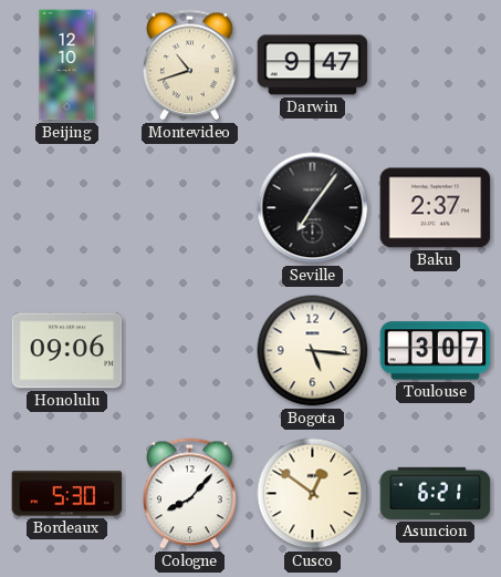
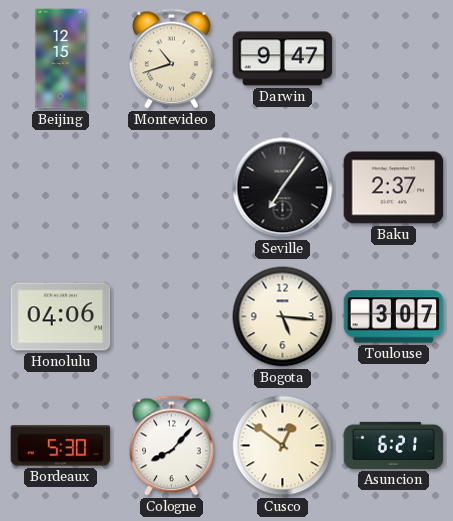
Beijing: 12:10 -> 12:15
Honolulu: 09:06 -> 04:06
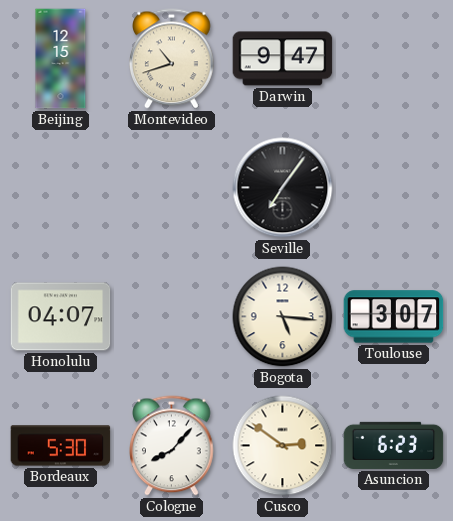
Baku: 2:37 -> none
Honolulu: 04:06 -> 04:07
Cusco: 12:51 -> 2:51
Asuncion: 6:21 -> 6:23
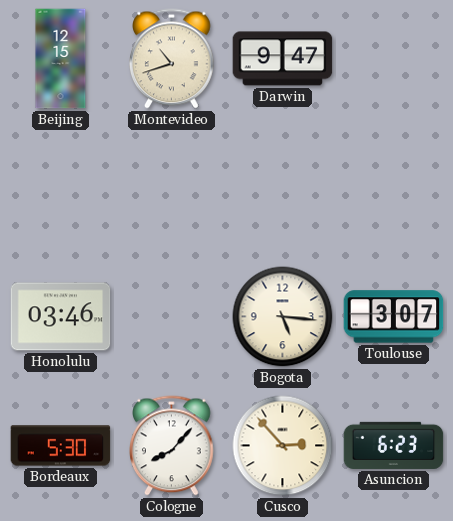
Seville: 7:06 -> none
Honolulu: 04:07 -> 03:46
Cusco: 2:51 -> 2:53
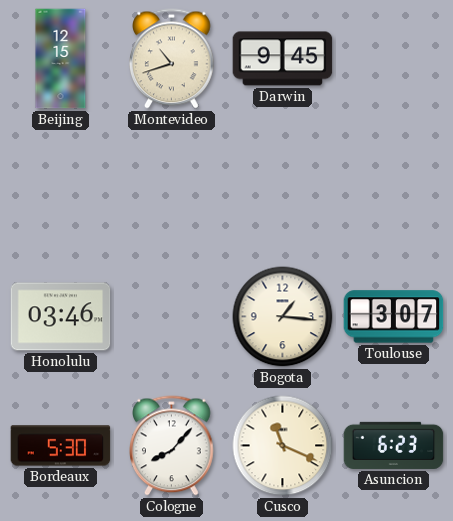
Darwin: 9:47 -> 9:45
Bogota: 5:16 -> 1:16
Cusco: 2:53 -> 11:19
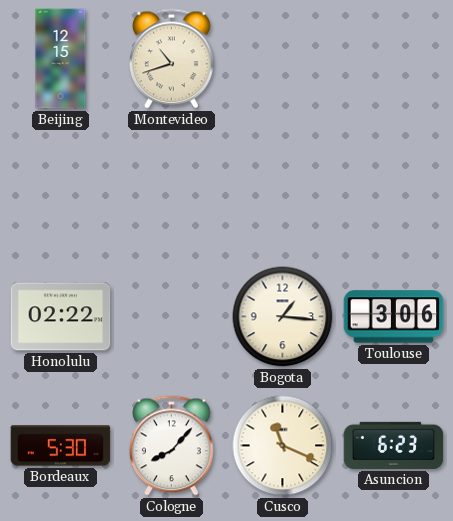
Darwin: 9:45 -> none
Honolulu: 03:46 -> 02:22
Toulouse: 3:07 -> 3:06
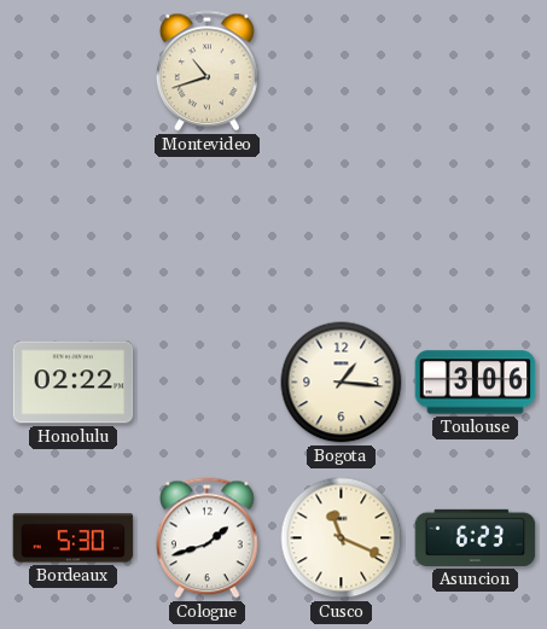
Beijing: 12:15 -> none
Cologne: 8:07 -> 1:42
